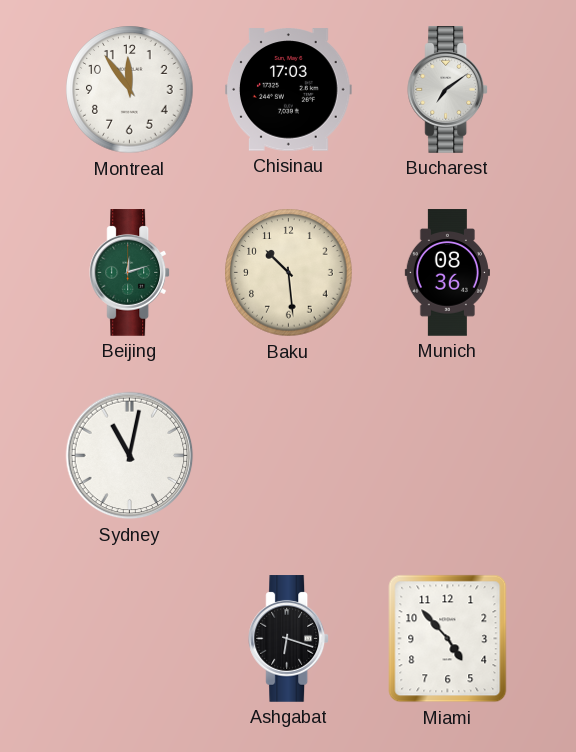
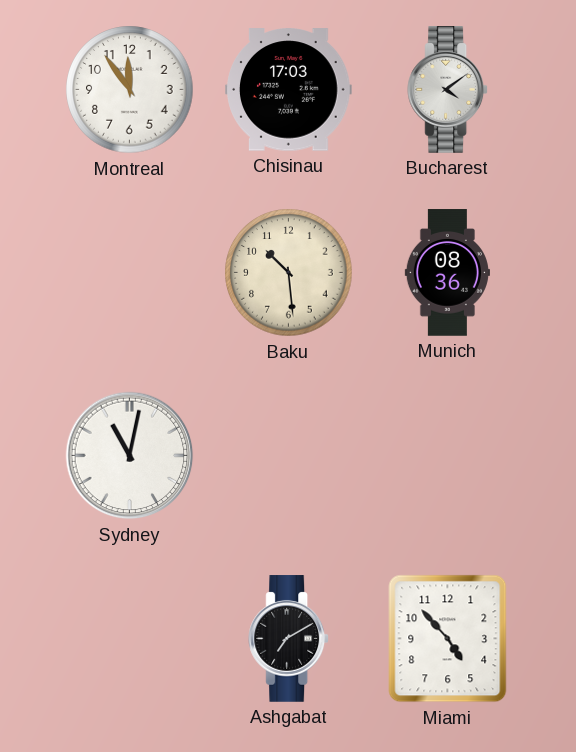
Bucharest: 7:09 -> 4:09
Beijing: 12:12 -> none
Ashgabat: 6:18 -> 7:10
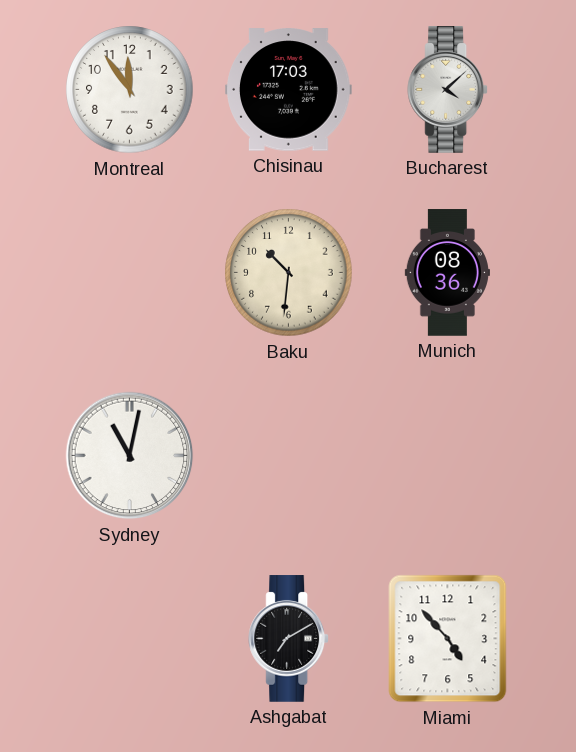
Bucharest: 4:09 -> 4:08
Baku: 10:29 -> 10:31
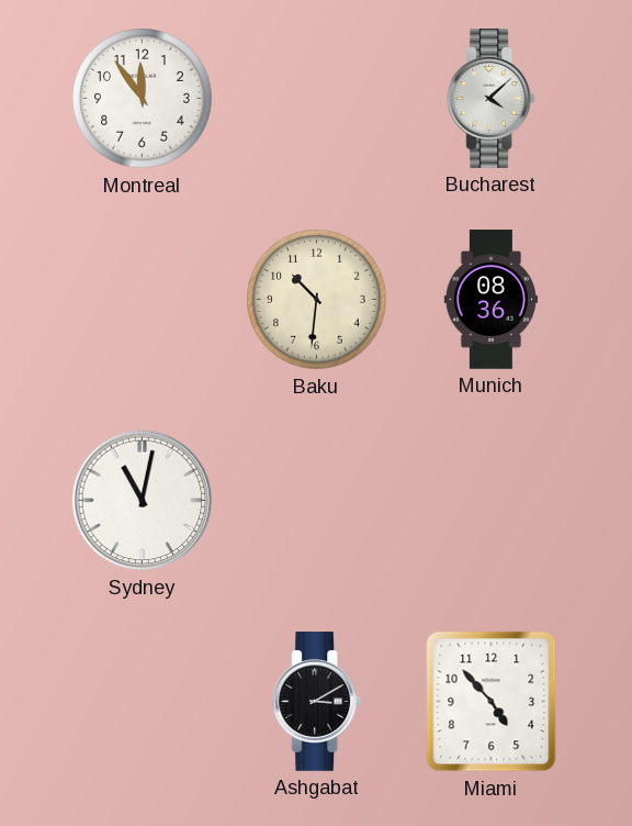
Chisinau: 17:03 -> none
Ashgabat: 7:10 -> 3:10
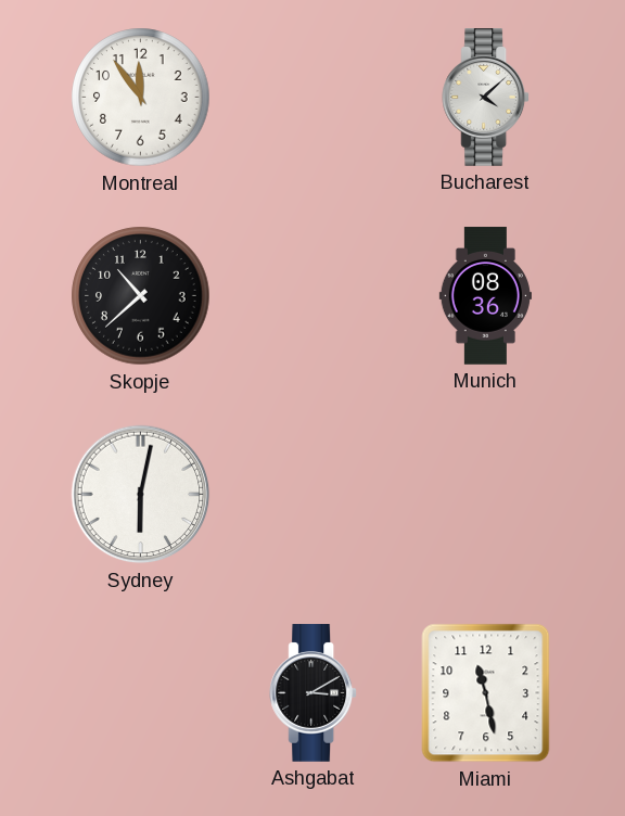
Skopje: none -> 10:38
Baku: 10:31 -> none
Sydney: 11:02 -> 6:02
Miami: 4:53 -> 11:28
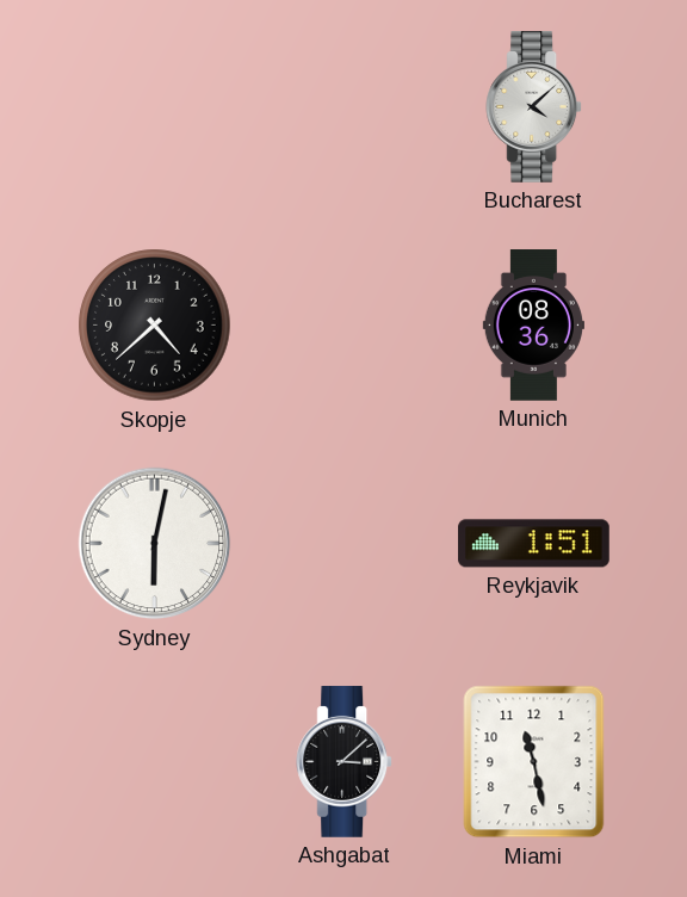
Montreal: 11:54 -> none
Skopje: 10:38 -> 4:38
Reykjavik: none -> 1:51
Ashgabat: 3:10 -> 3:08
